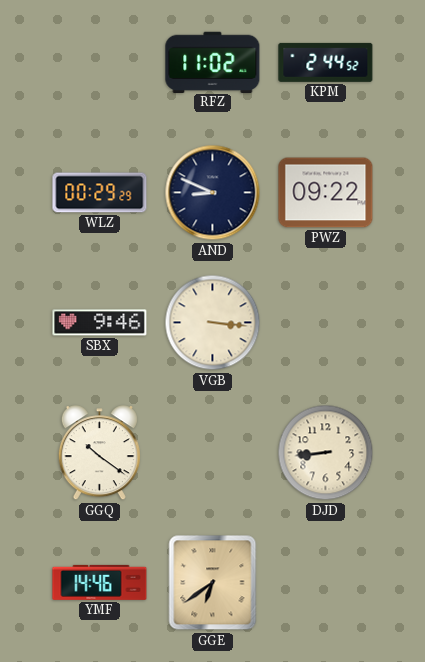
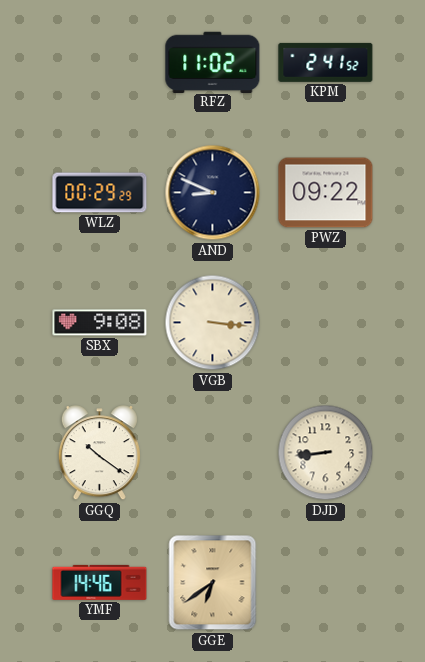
KPM: 2:44 -> 2:41
SBX: 9:46 -> 9:08
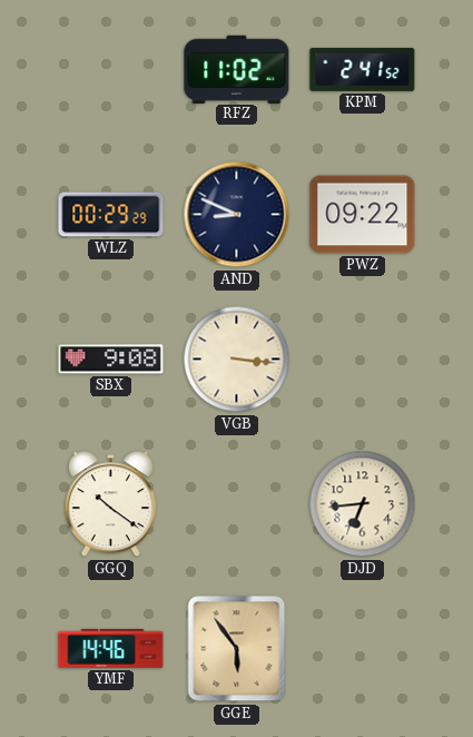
DJD: 8:44 -> 6:44
GGE: 6:39 -> 5:54
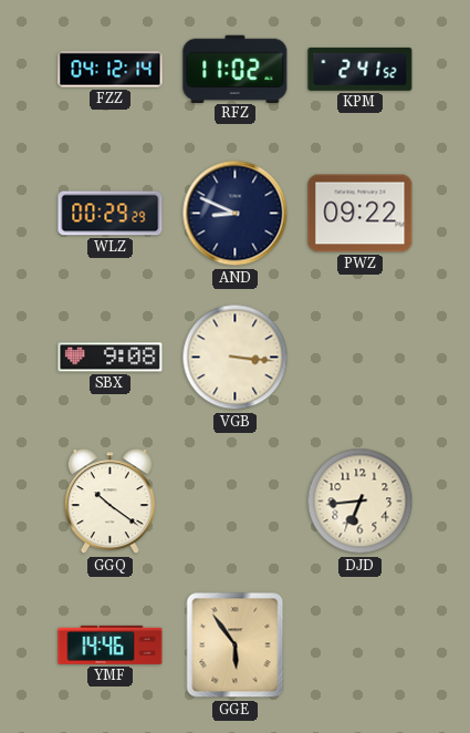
FZZ: none -> 04:12
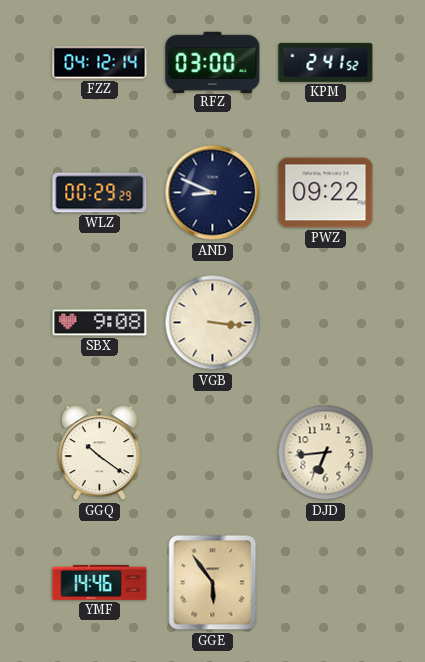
RFZ: 11:02 -> 03:00
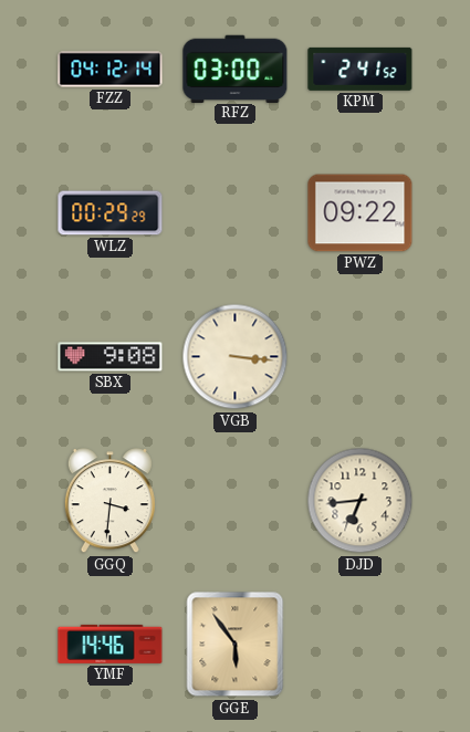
AND: 8:49 -> none
GGQ: 10:21 -> 3:31
